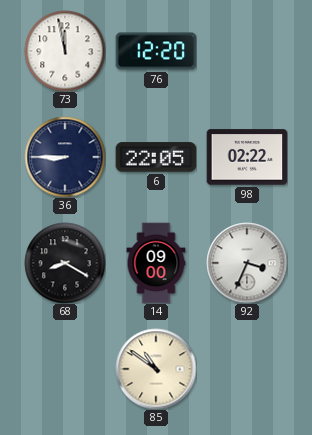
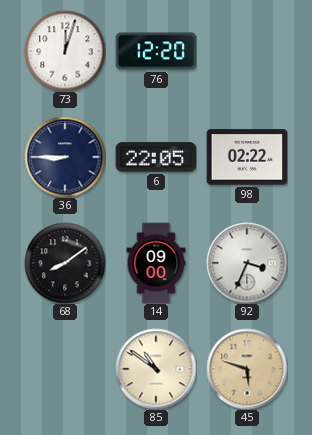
73: 11:58 -> 12:03
68: 8:20 -> 8:09
45: none -> 5:48
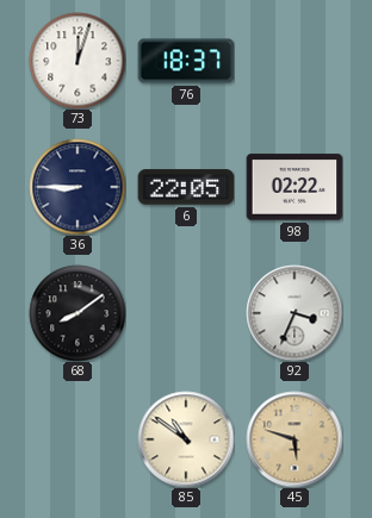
76: 12:20 -> 18:37
14: 09:00 -> none
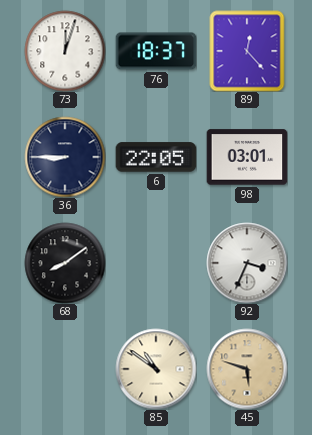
89: none -> 12:23
98: 02:22 -> 03:01
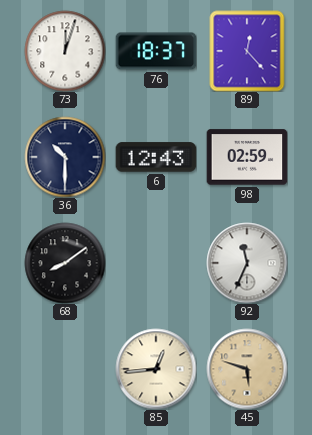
36: 8:45 -> 10:30
6: 22:05 -> 12:43
98: 03:01 -> 02:59
92: 3:34 -> 11:34
85: 10:51 -> 12:44
